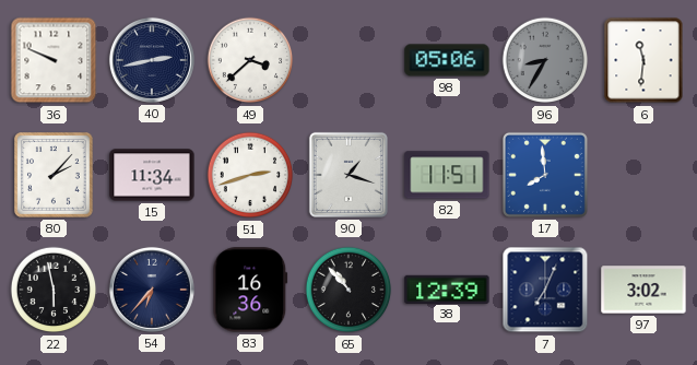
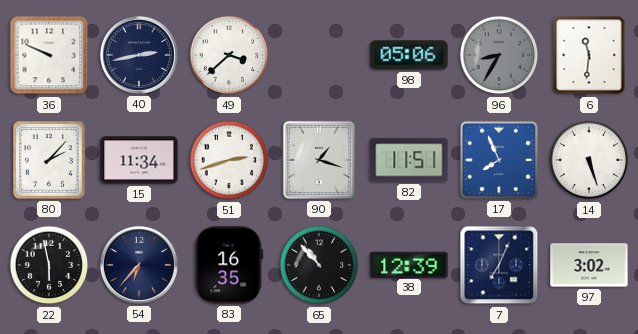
17: 7:59 -> 7:56
14: none -> 5:27
83: 16:36 -> 16:35
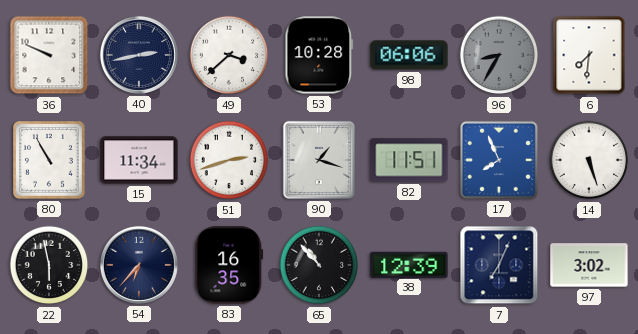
53: none -> 10:28
98: 05:06 -> 06:06
6: 11:31 -> 7:31
80: 2:07 -> 10:55
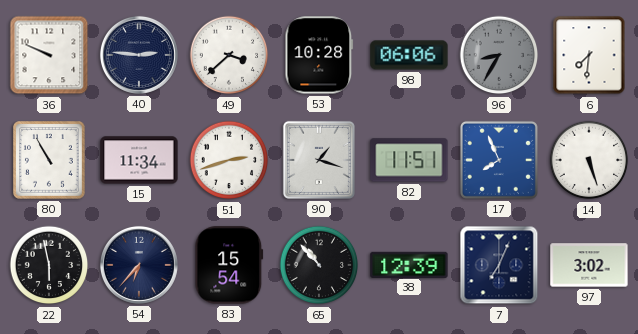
40: 2:43 -> 2:46
83: 16:35 -> 15:54
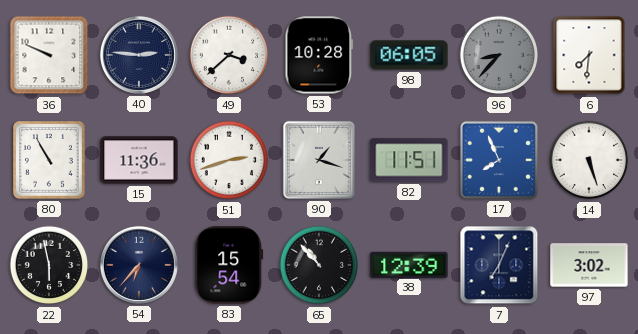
98: 06:06 -> 06:05
96: 8:35 -> 8:37
15: 11:34 -> 11:36
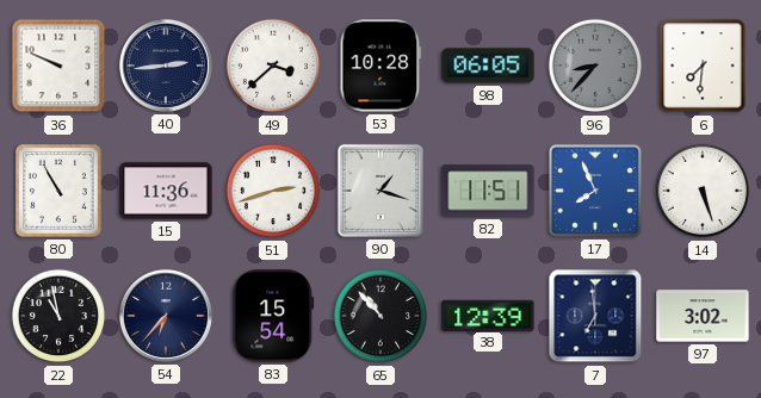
40: 2:46 -> 2:44
22: 5:58 -> 10:58
7: 7:04 -> 6:59
